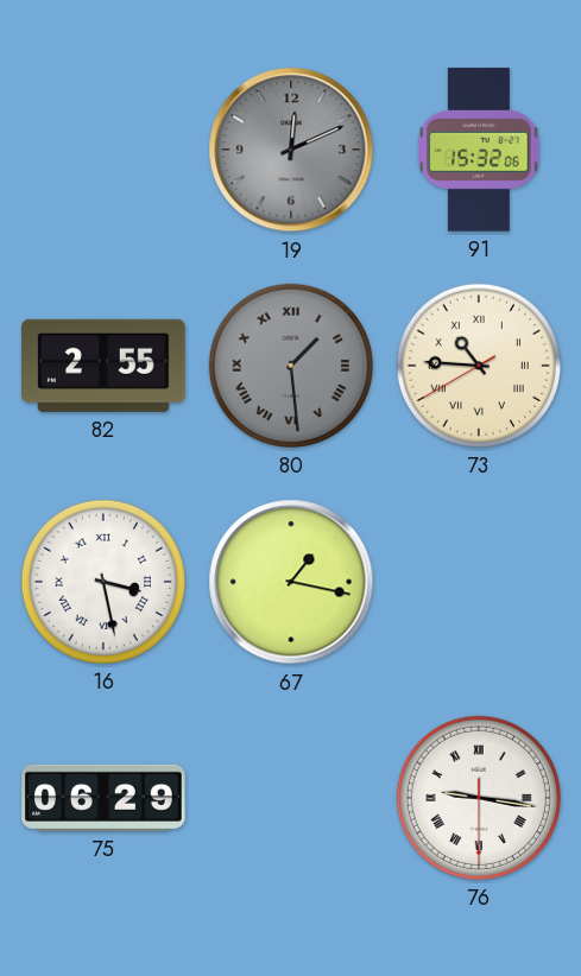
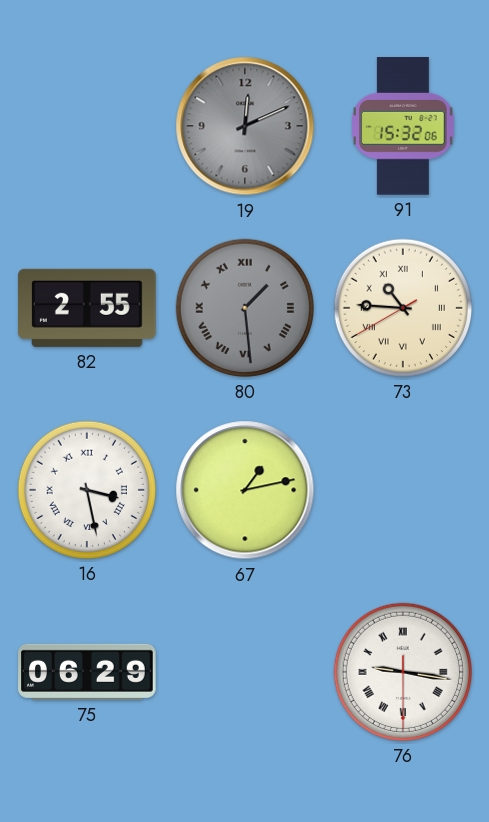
67: 1:17 -> 1:13
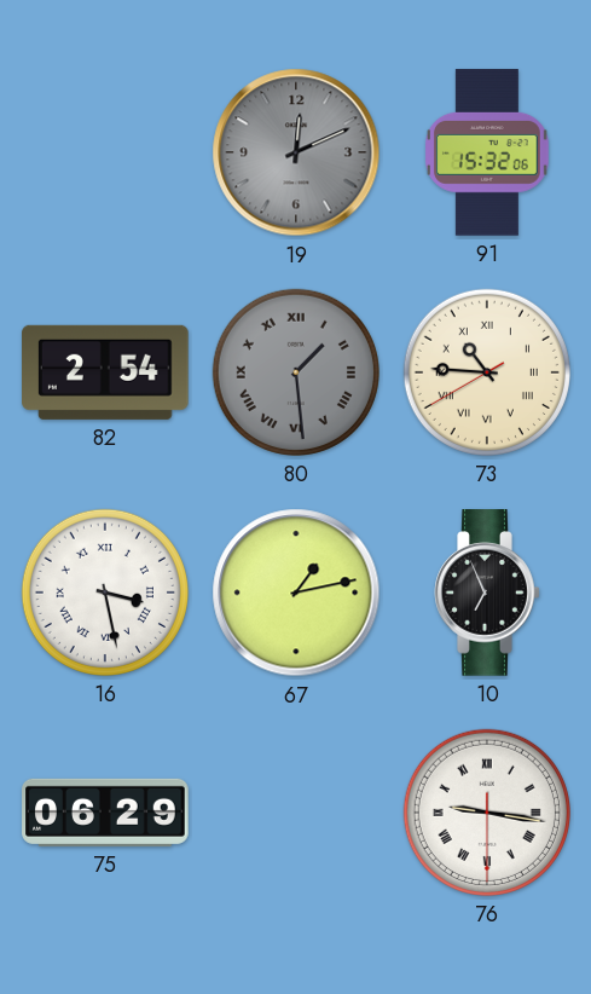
82: 2:55 -> 2:54
10: none -> 6:56
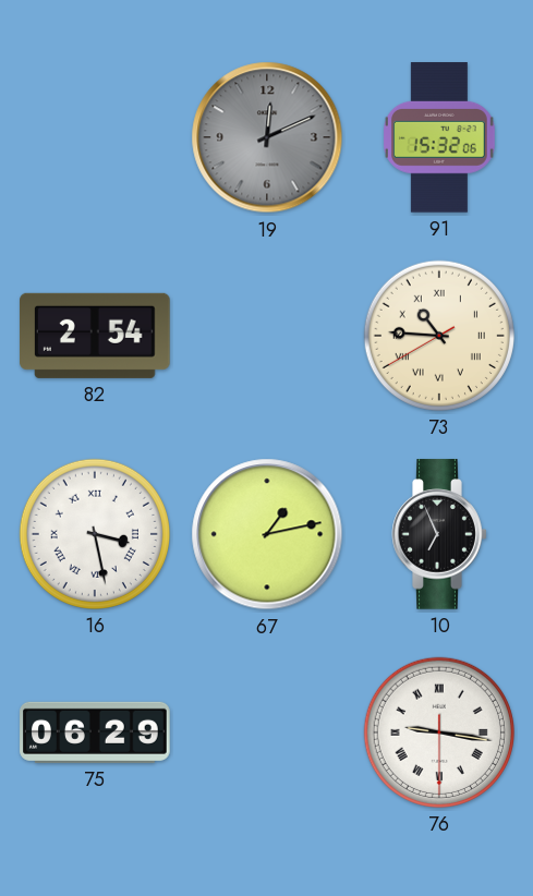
80: 1:29 -> none
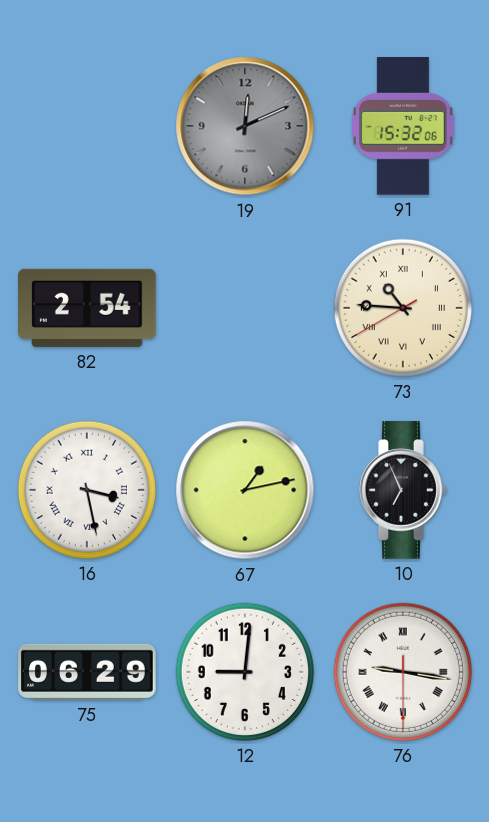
12: none -> 9:01
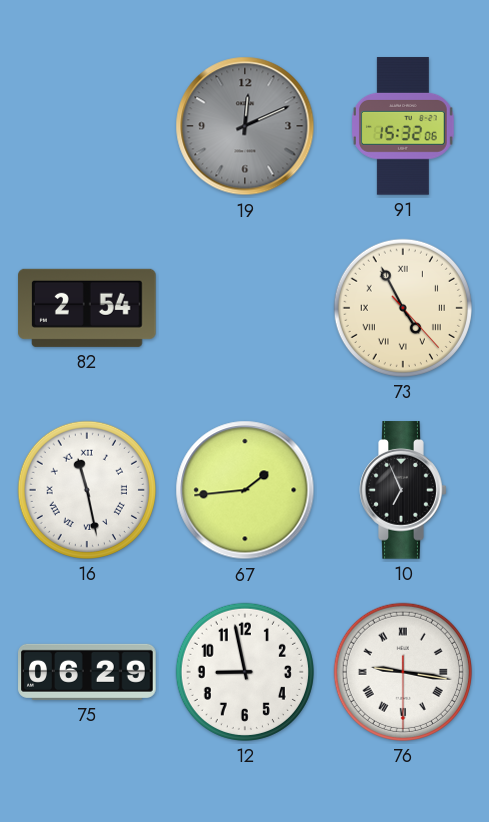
73: 10:45 -> 4:55
16: 3:28 -> 11:28
67: 1:13 -> 1:44
12: 9:01 -> 8:58
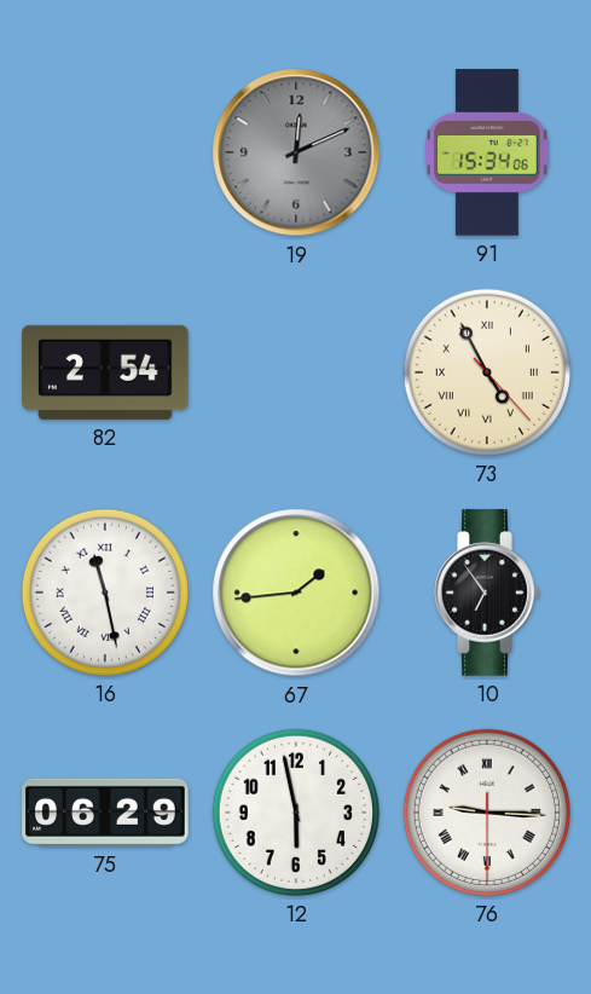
91: 15:32 -> 15:34
10: 6:56 -> 6:54
12: 8:58 -> 5:58
76: 9:16 -> 9:15
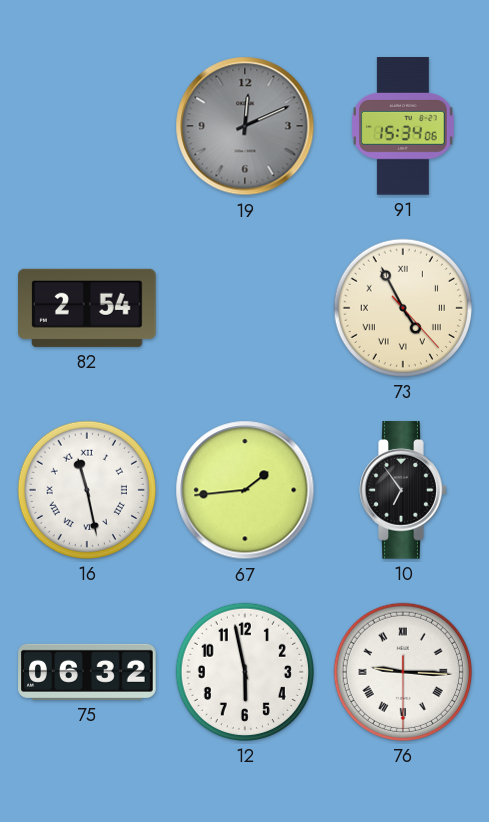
75: 06:29 -> 06:32
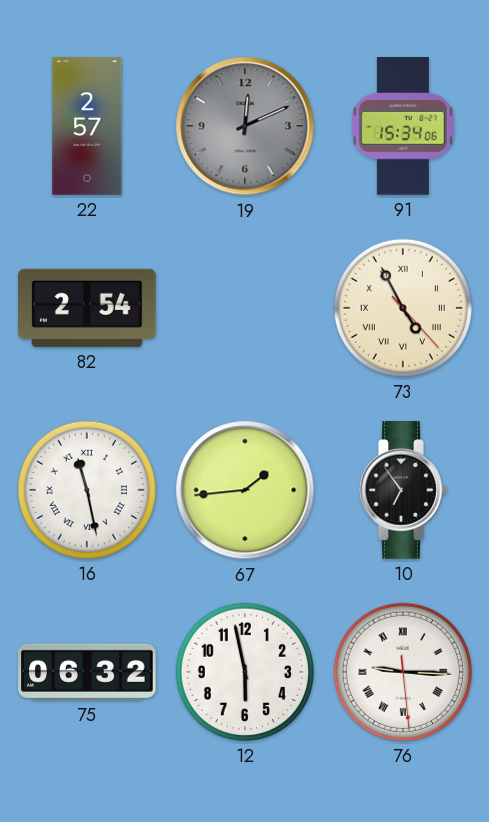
22: none -> 2:57
76: 9:15:30 -> 9:15:29
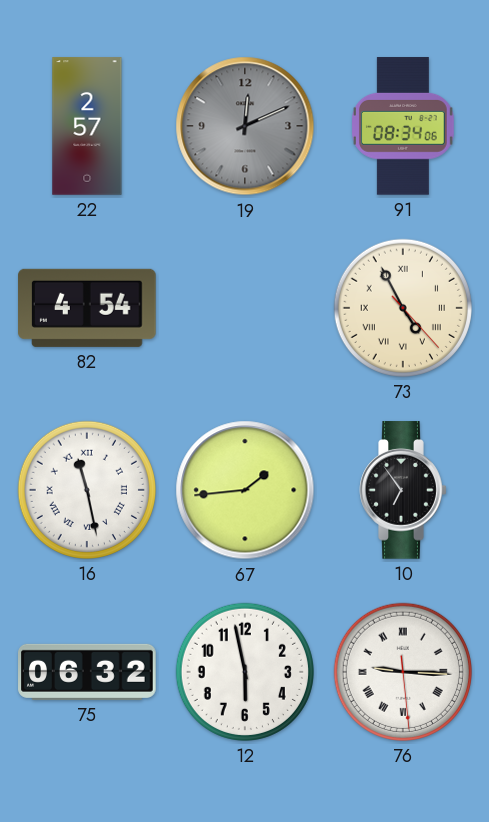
91: 15:34 -> 08:34
82: 2:54 -> 4:54
